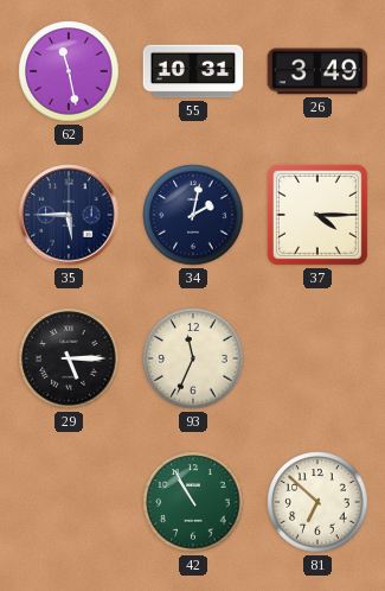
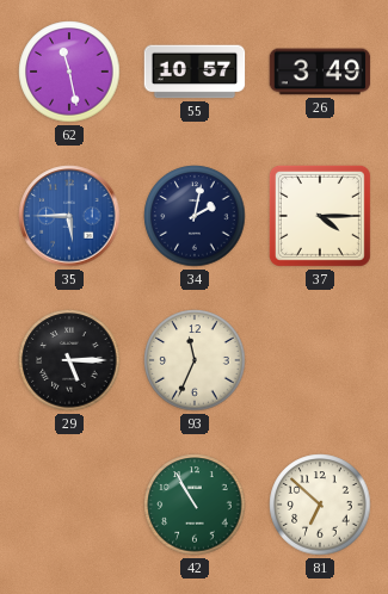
55: 10:31 -> 10:57
35 dial: navy -> blue
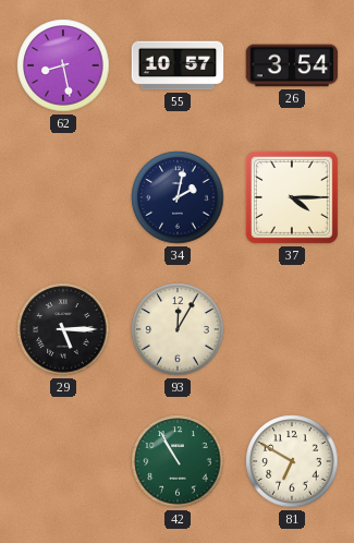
62: 11:28 -> 8:28
26: 3:49 -> 3:54
35: 5:45 -> none
93: 11:34 -> 12:05
81: 6:52 -> 6:50
